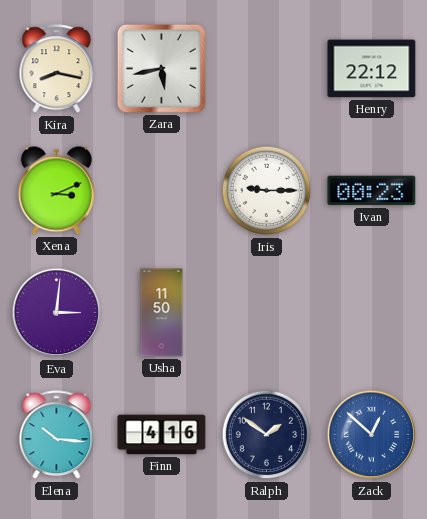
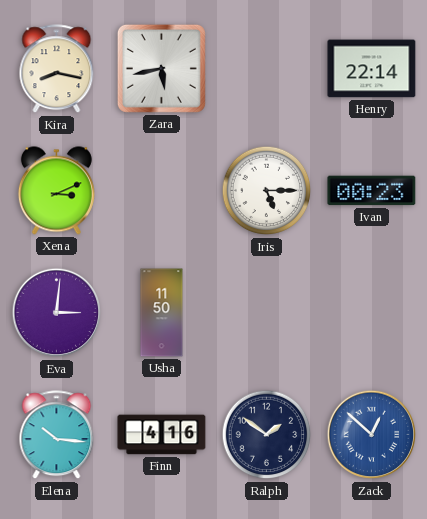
Henry: 22:12 -> 22:14
Iris: 9:15 -> 5:15
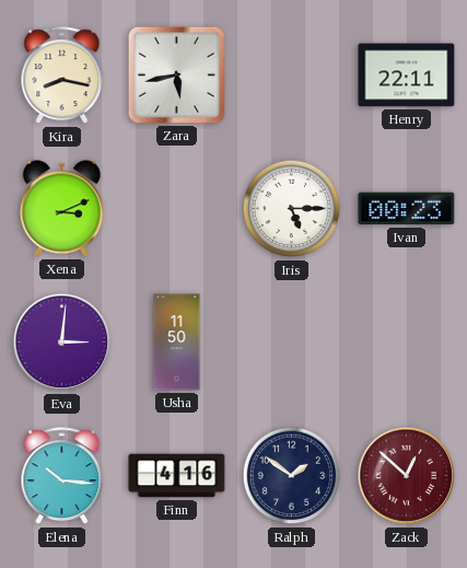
Henry: 22:14 -> 22:11
Zack dial: blue -> burgundy
